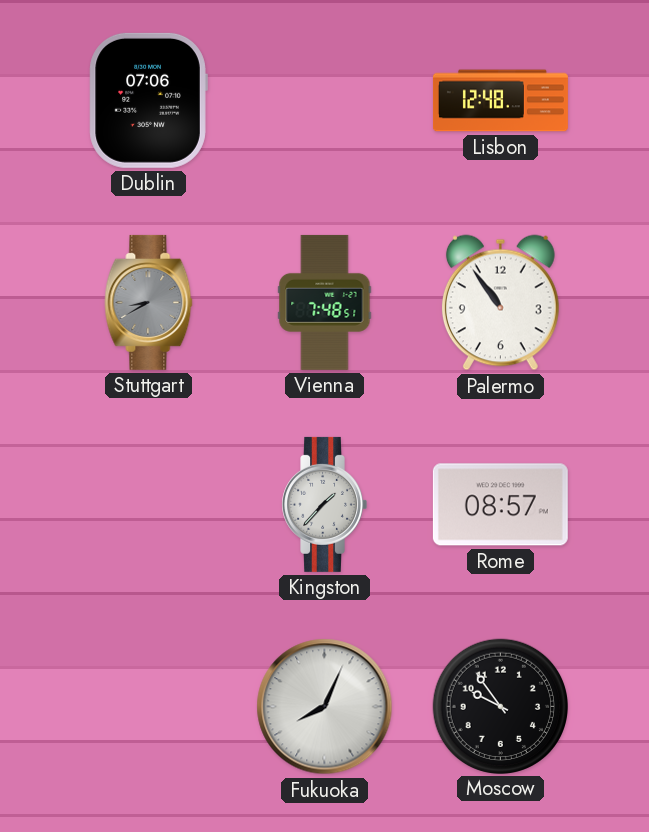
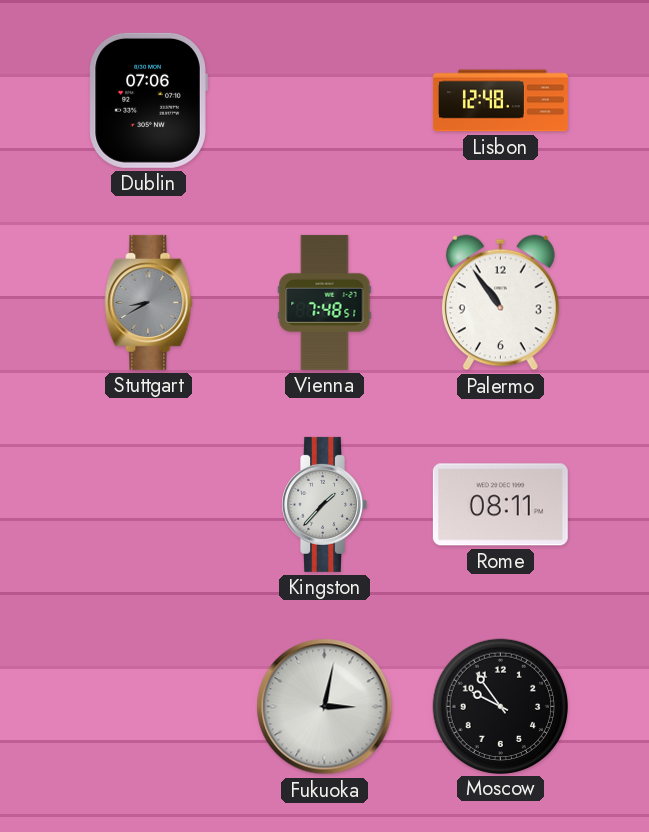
Rome: 08:57 -> 08:11
Fukuoka: 8:04 -> 3:02
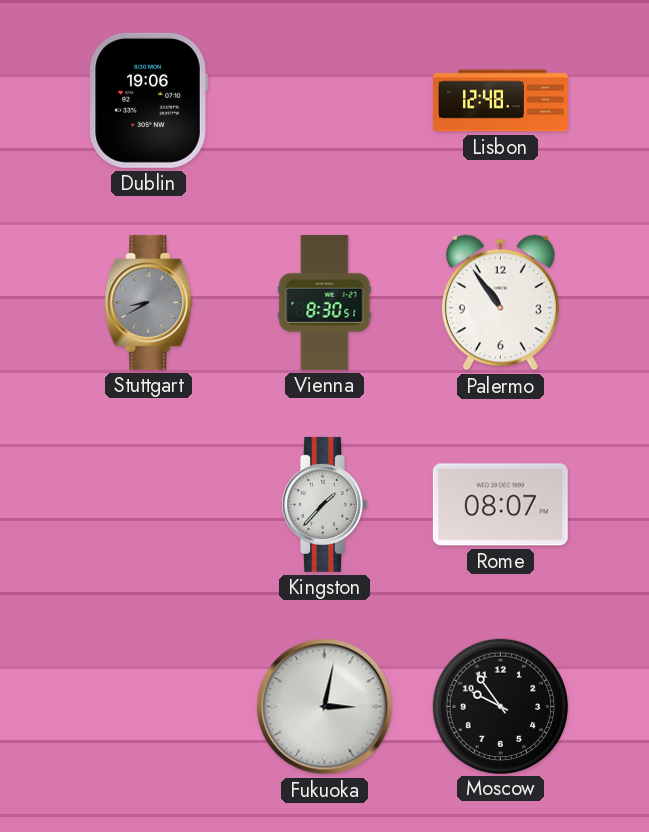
Dublin: 07:06 -> 19:06
Vienna: 7:48 -> 8:30
Rome: 08:11 -> 08:07
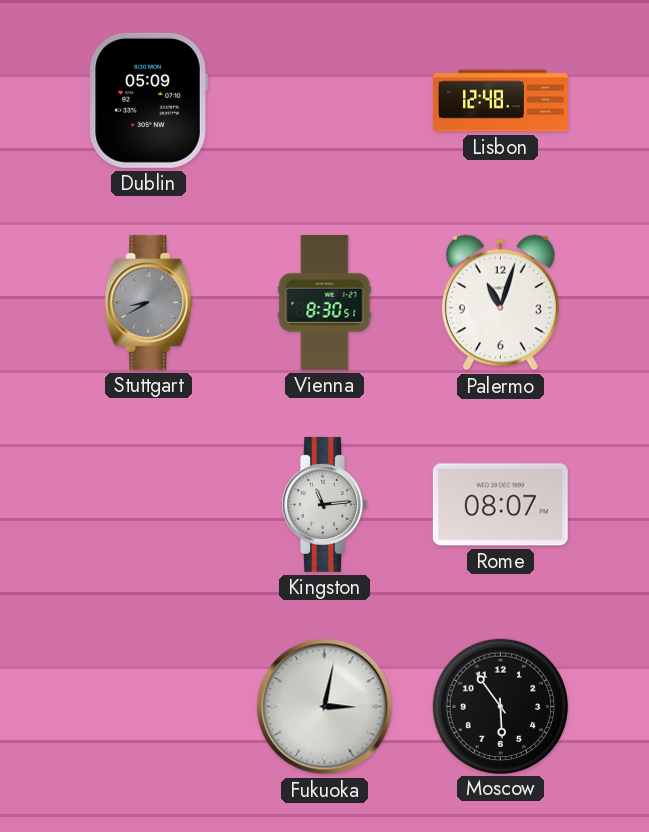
Dublin: 19:06 -> 05:09
Palermo: 10:54 -> 11:03
Kingston: 1:37 -> 11:14
Moscow: 9:54 -> 5:54
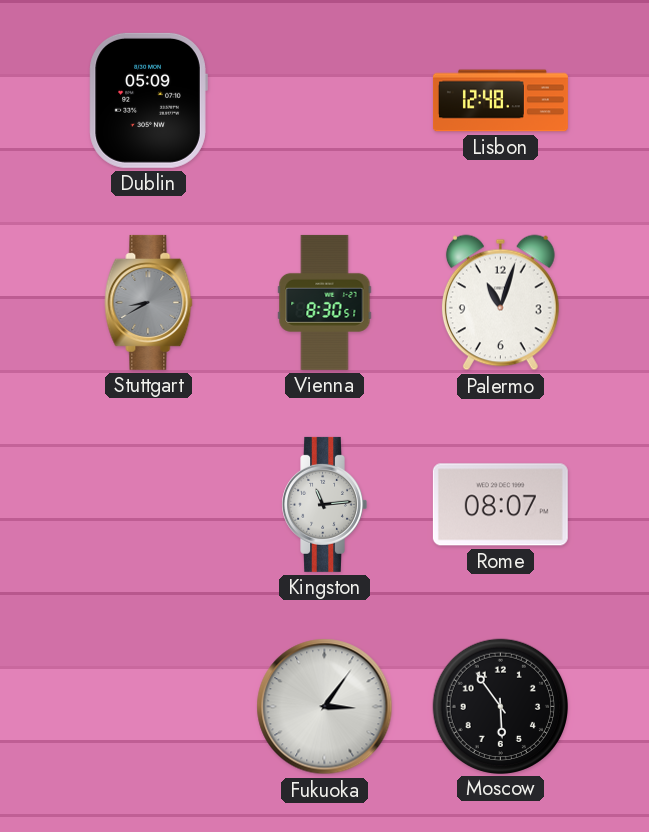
Fukuoka: 3:02 -> 3:06
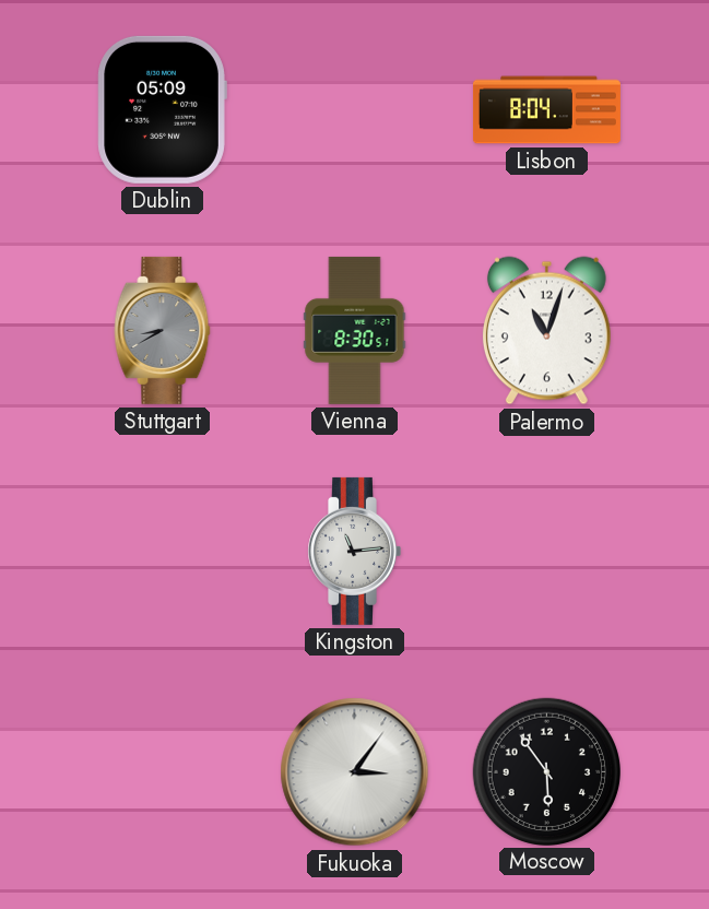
Lisbon: 12:48 -> 8:04
Rome: 08:07 -> none
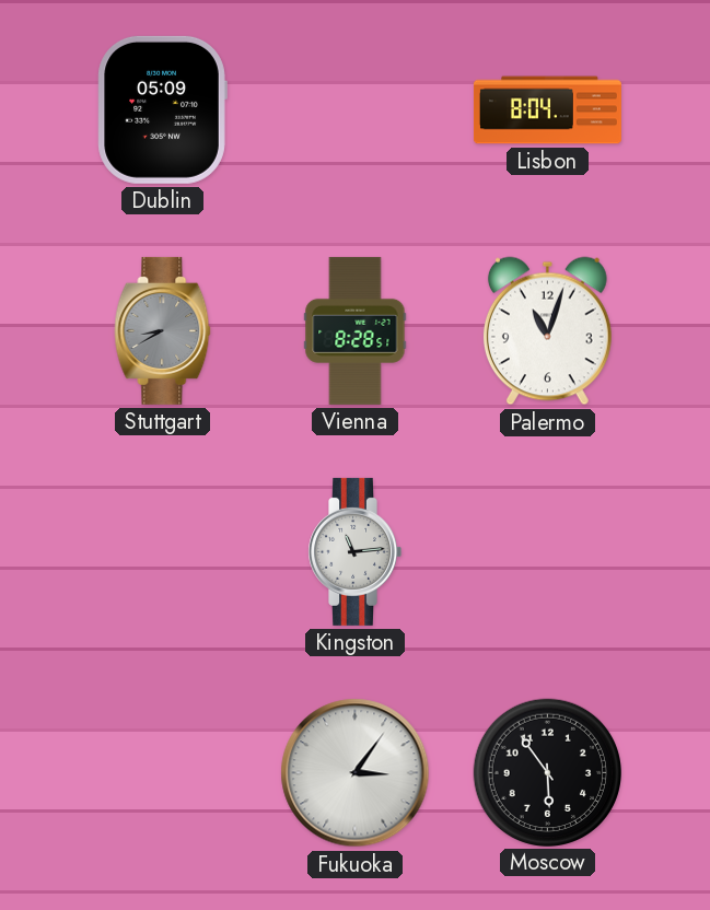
Vienna: 8:30 -> 8:28
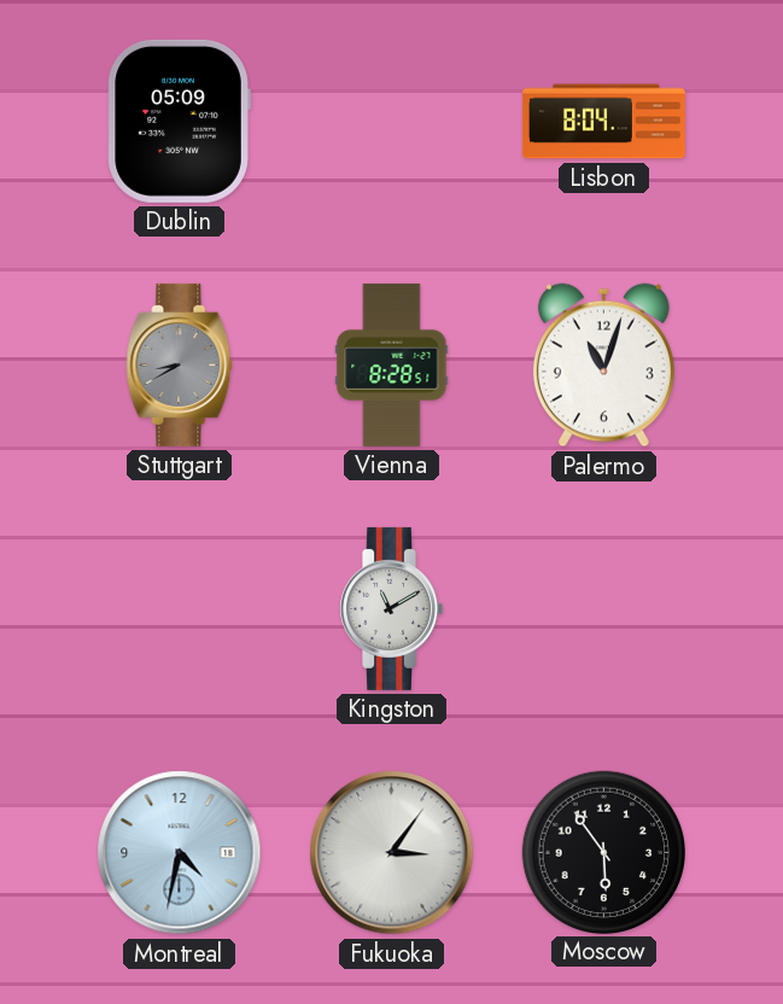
Kingston: 11:14 -> 11:10
Montreal: none -> 4:32
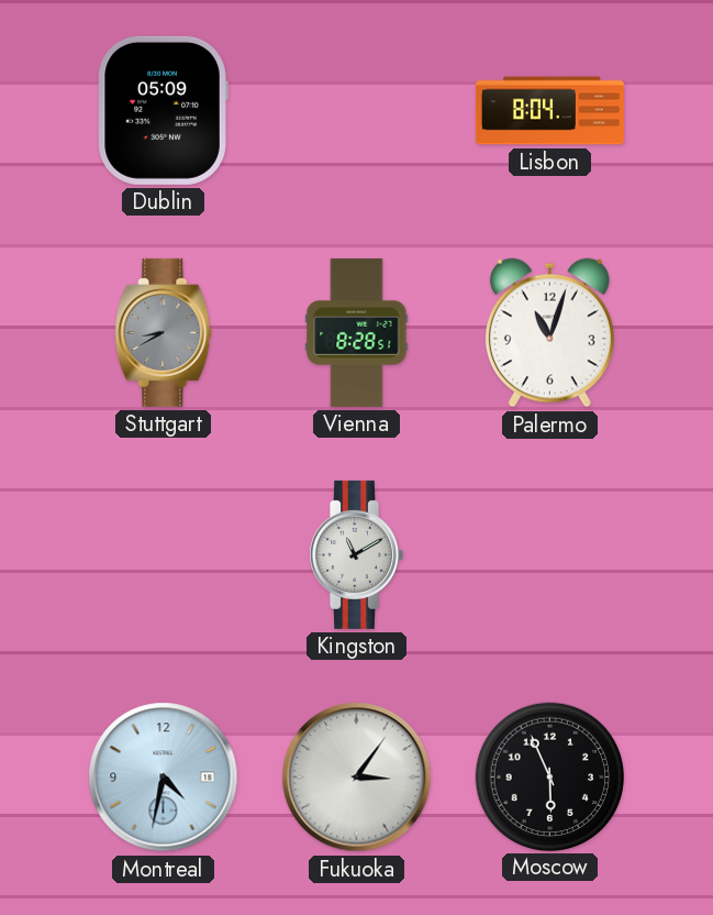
Moscow: 5:54 -> 5:56
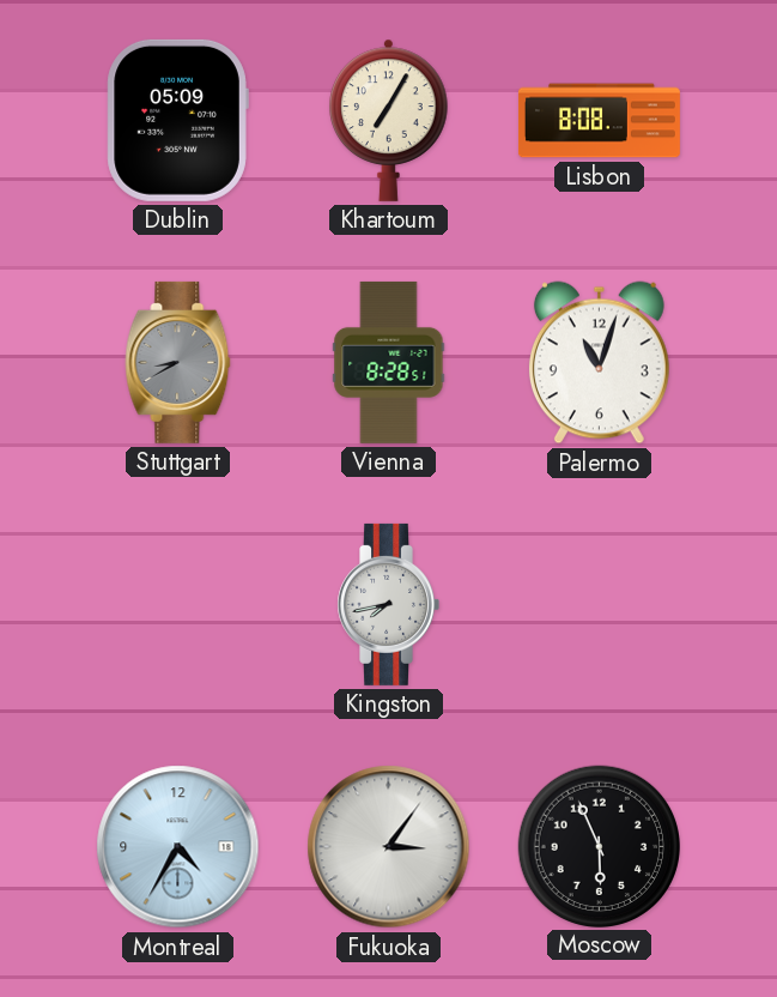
Khartoum: none -> 7:05
Lisbon: 8:04 -> 8:08
Kingston: 11:10 -> 7:43
Montreal: 4:32 -> 4:35
